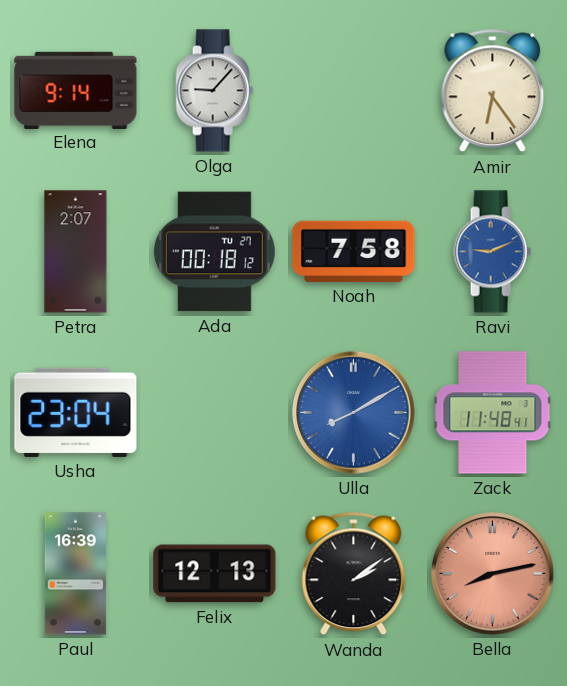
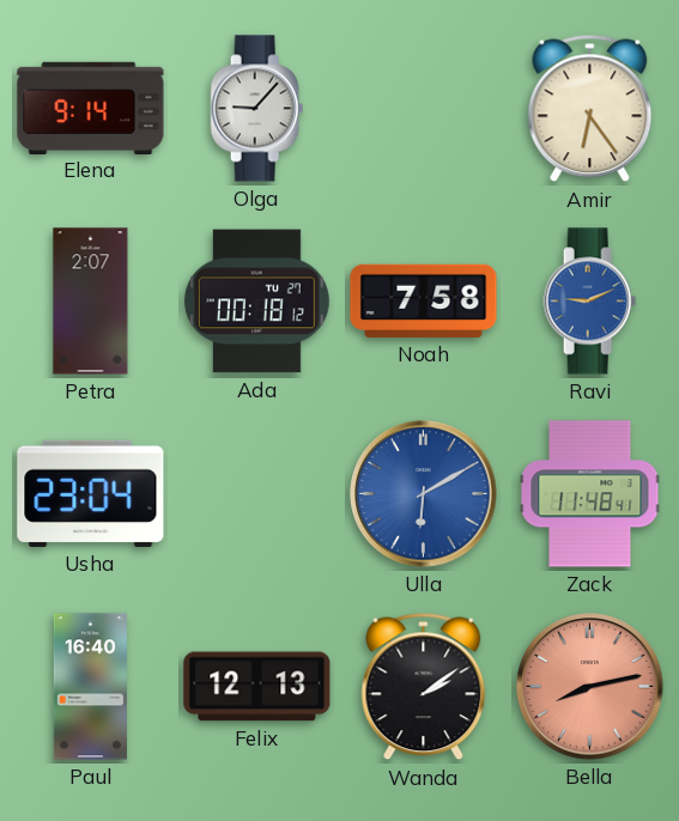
Ulla: 8:10 -> 6:10
Paul: 16:39 -> 16:40
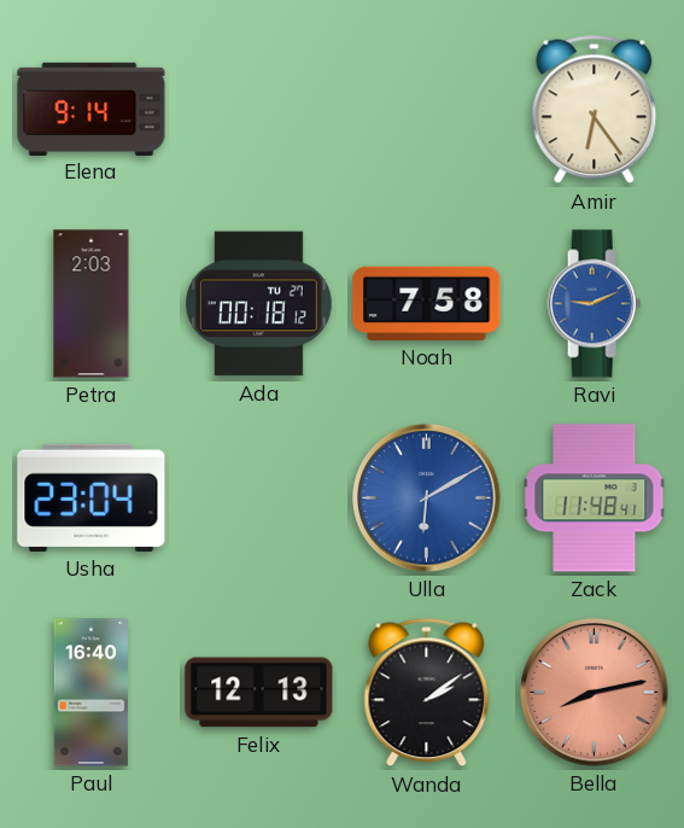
Olga: 9:07 -> none
Petra: 2:07 -> 2:03
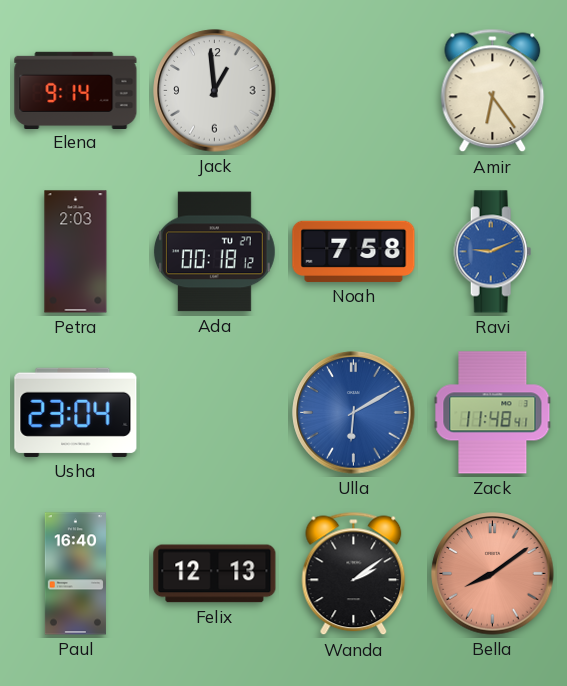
Jack: none -> 12:59
Bella: 8:13 -> 8:09
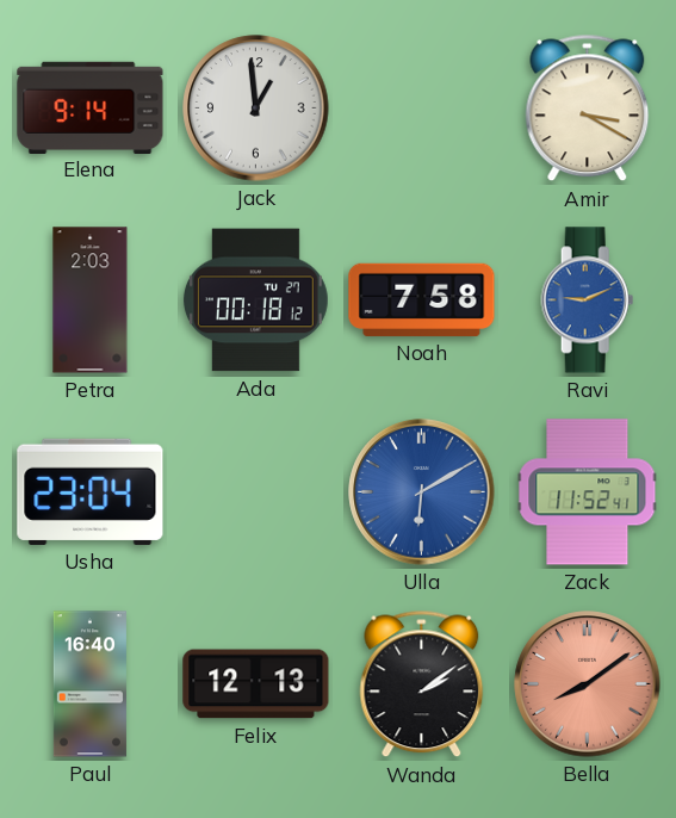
Amir: 6:24 -> 3:20
Zack: 11:48 -> 11:52
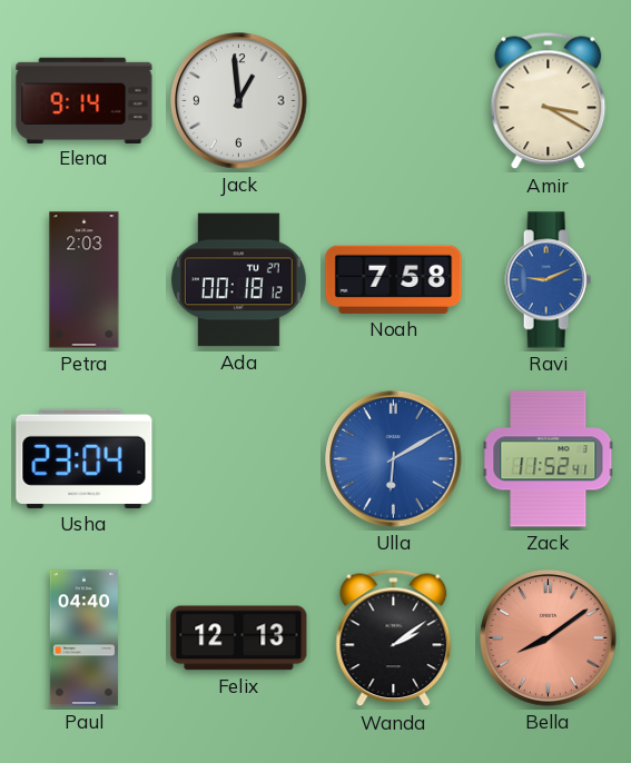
Paul: 16:40 -> 04:40
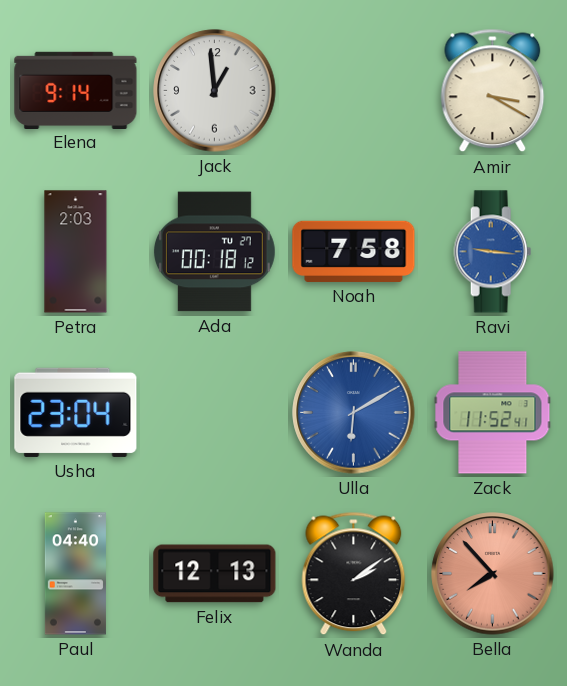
Ravi: 9:11 -> 9:16
Bella: 8:09 -> 7:53
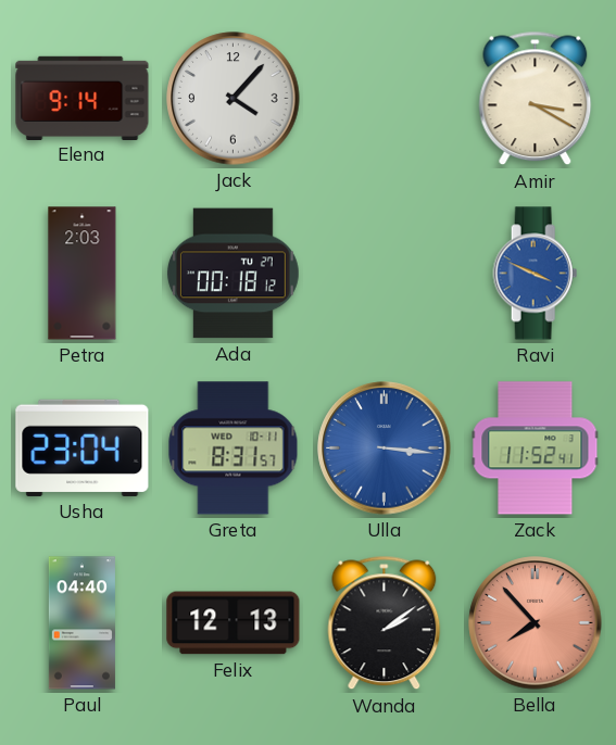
Jack: 12:59 -> 4:07
Noah: 7:58 -> none
Ravi: 9:16 -> 3:49
Greta: none -> 8:31
Ulla: 6:10 -> 3:16
